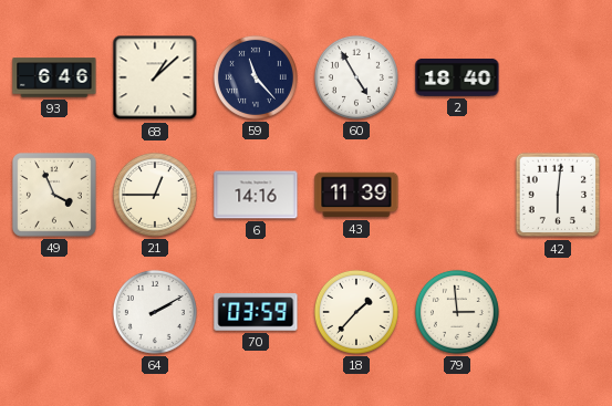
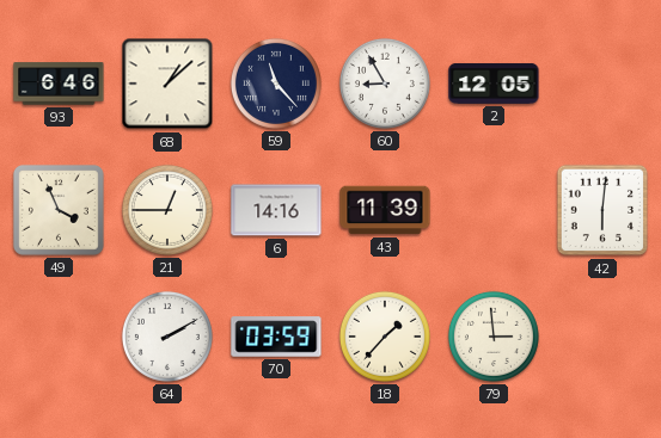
60: 4:55 -> 8:55
2: 18:40 -> 12:05
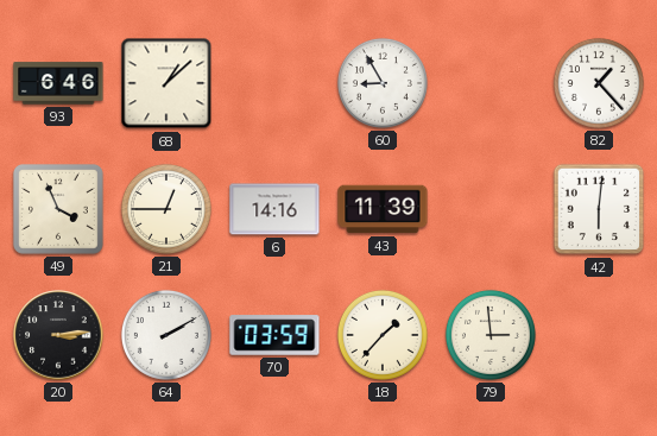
59: 11:23 -> none
2: 12:05 -> none
82: none -> 1:23
20: none -> 3:14
